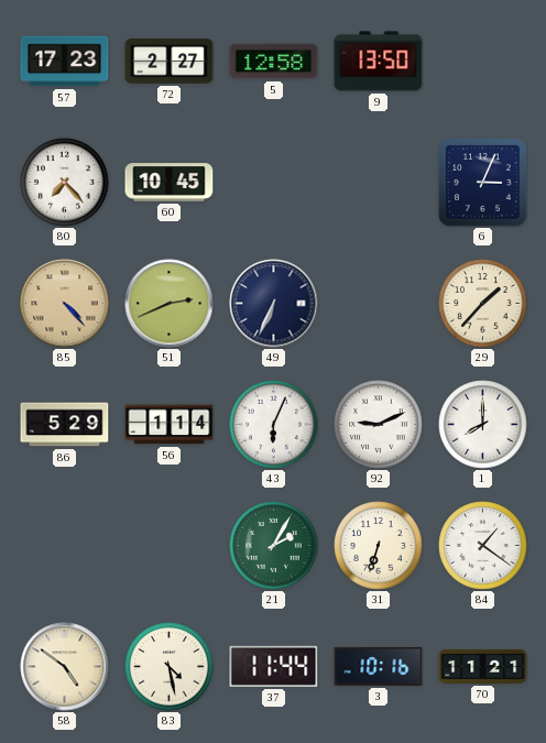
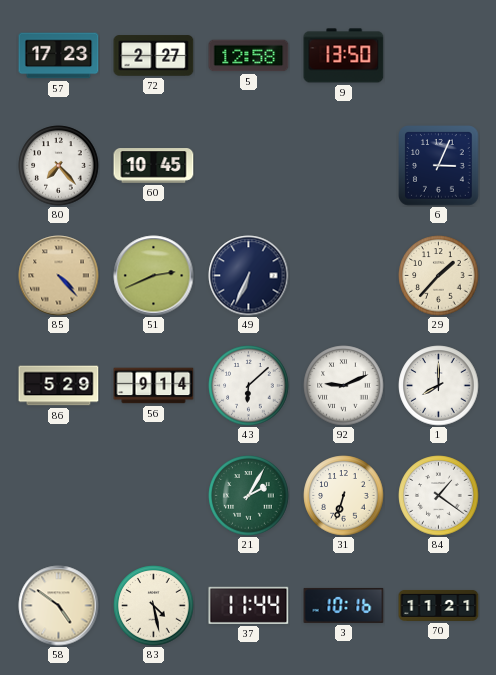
56: 1:14 -> 9:14
43: 6:04 -> 6:08
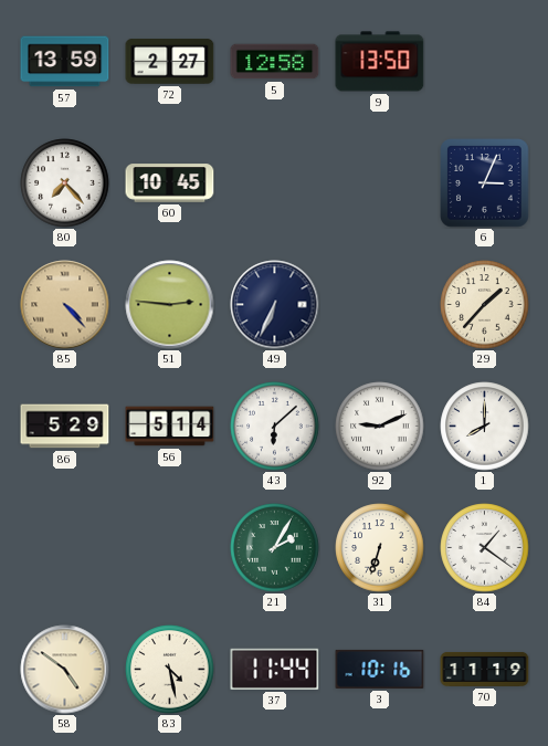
57: 17:23 -> 13:59
51: 2:41 -> 2:46
56: 9:14 -> 5:14
70: 11:21 -> 11:19
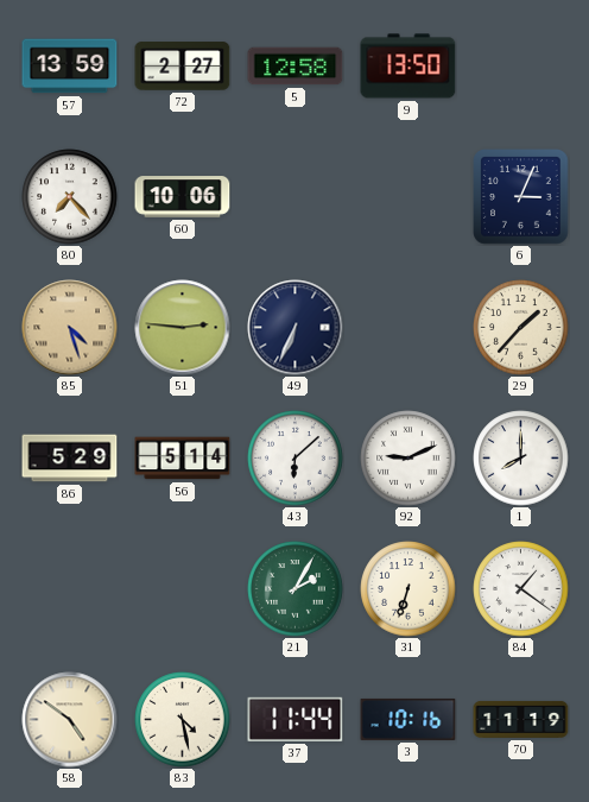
60: 10:45 -> 10:06
85: 4:23 -> 4:27
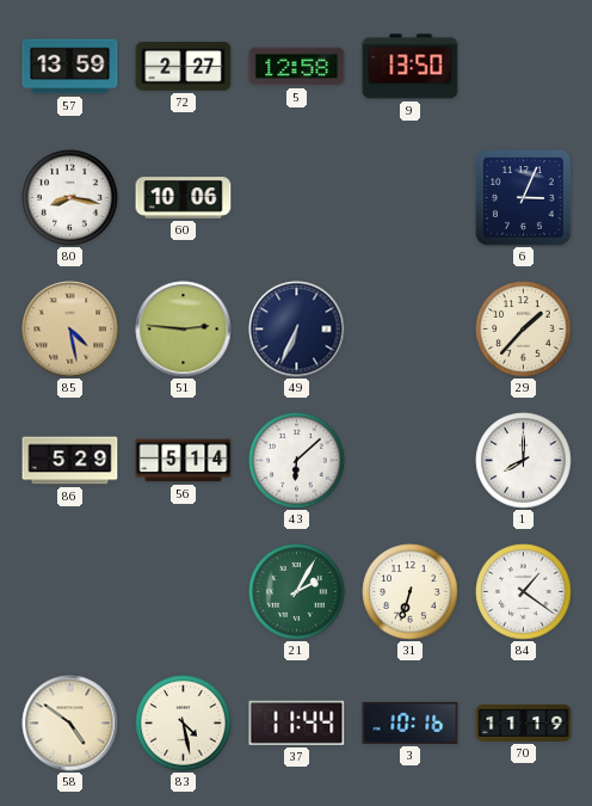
80: 7:23 -> 8:17
85: 4:27 -> 4:28
92: 9:11 -> none
